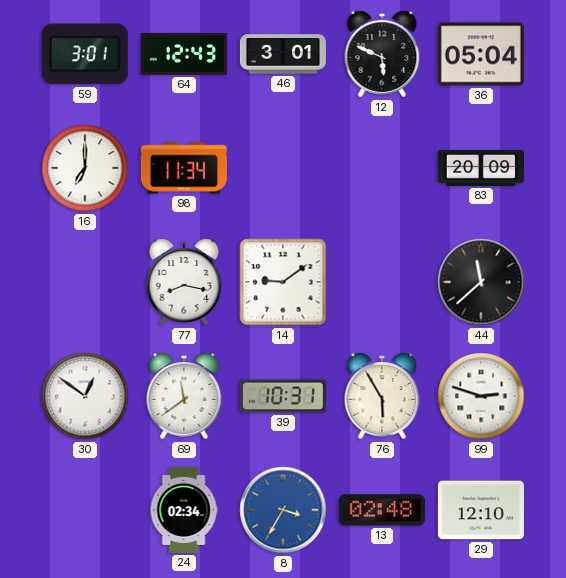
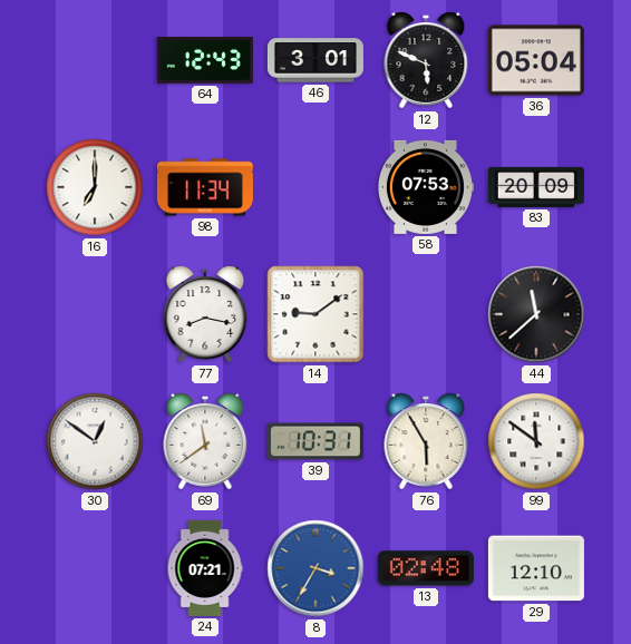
59: 3:01 -> none
58: none -> 07:53
99: 2:48 -> 11:51
24: 02:34 -> 07:21
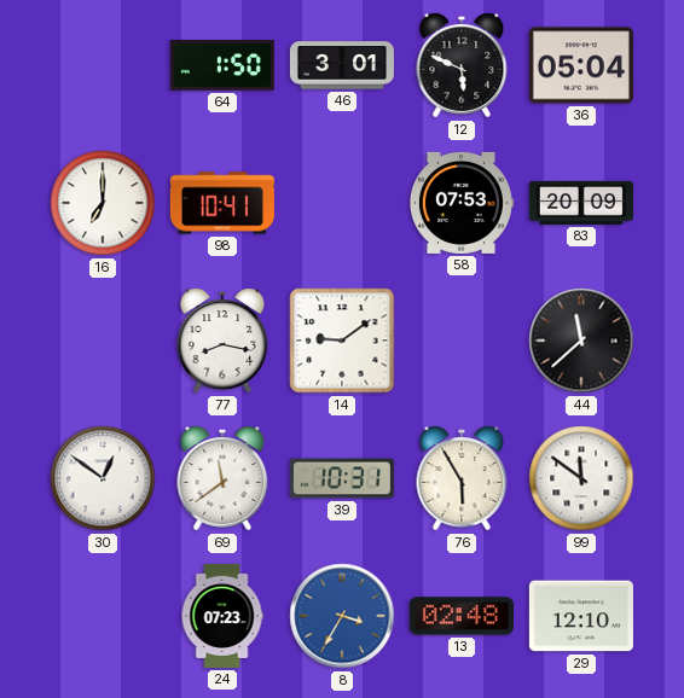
64: 12:43 -> 1:50
98: 11:34 -> 10:41
24: 07:21 -> 07:23
